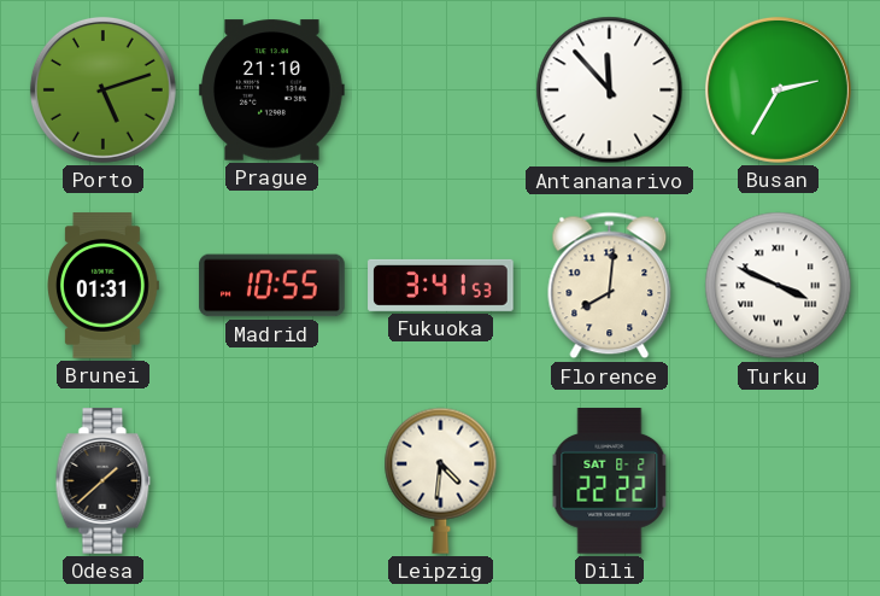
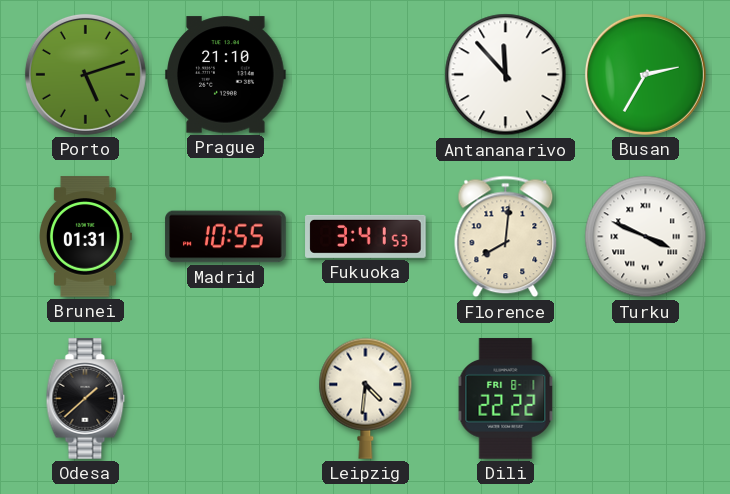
Dili date: SAT 8-2 -> FRI 8-1
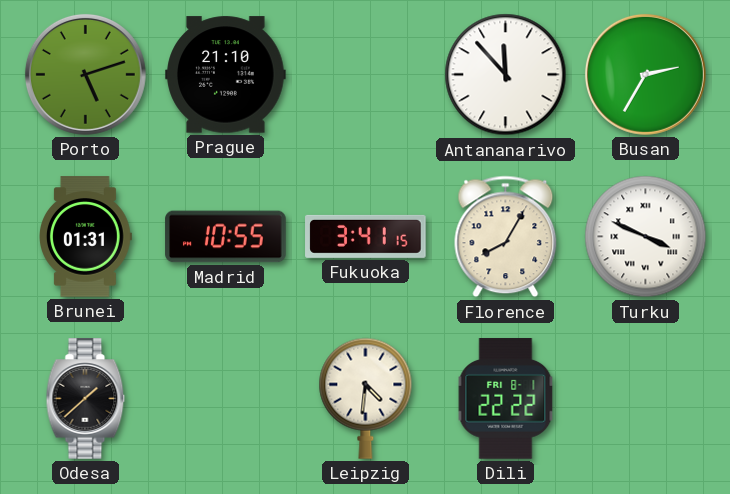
Fukuoka: 3:41:53 -> 3:41:15
Florence: 8:01 -> 8:05
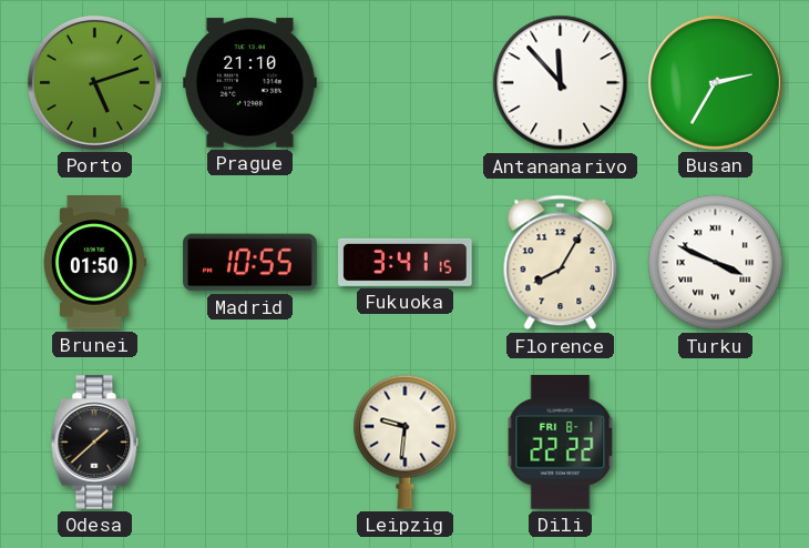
Brunei: 01:31 -> 01:50
Leipzig: 4:31 -> 9:31
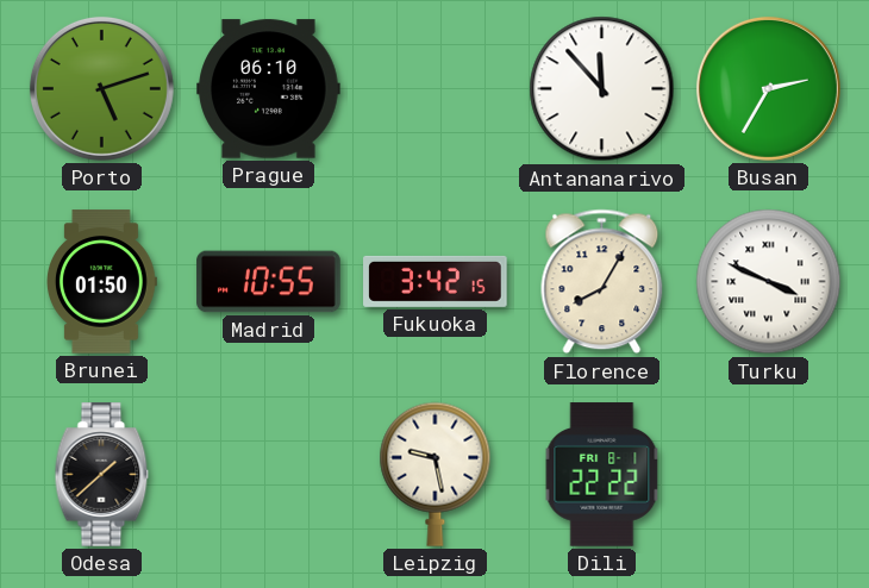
Prague: 21:10 -> 06:10
Fukuoka: 3:41 -> 3:42
Leipzig: 9:31 -> 9:28
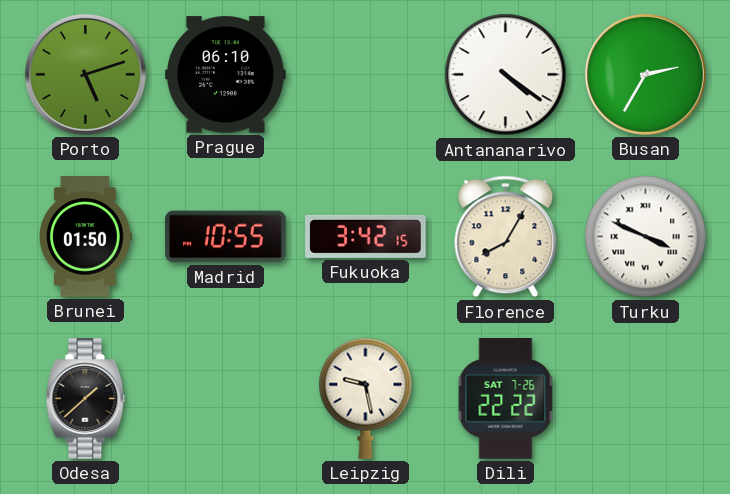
Antananarivo: 11:53 -> 4:21
Dili date: FRI 8-1 -> SAT 7-26
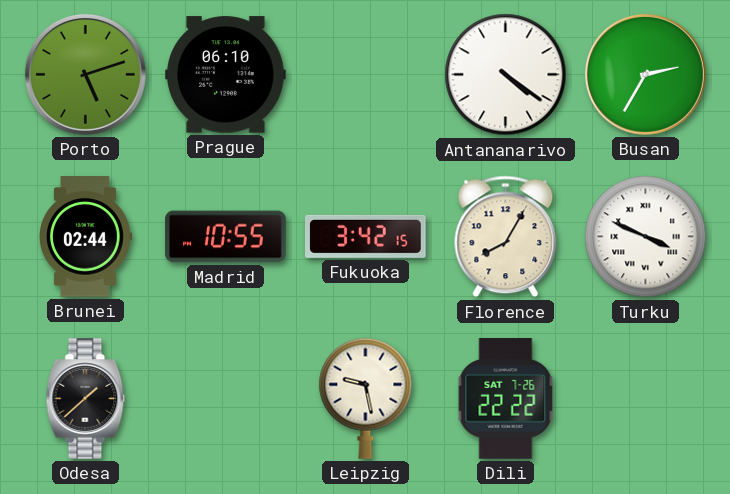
Brunei: 01:50 -> 02:44
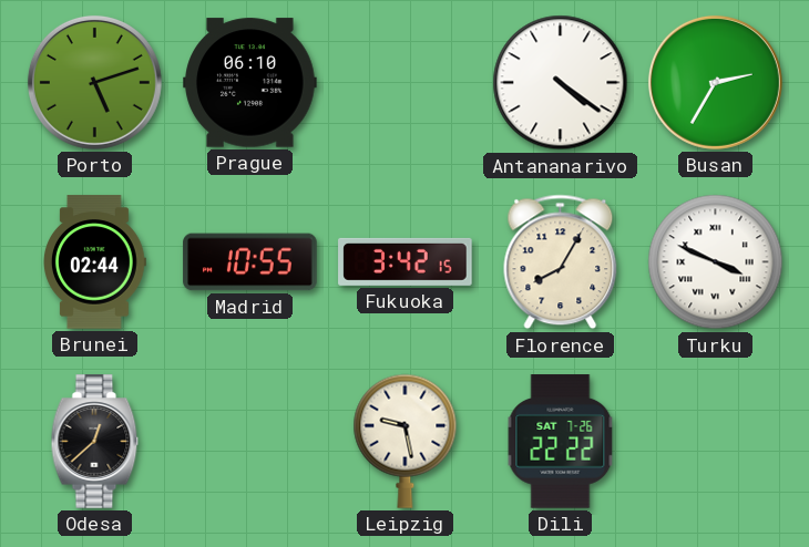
Odesa: 1:38 -> 12:38
